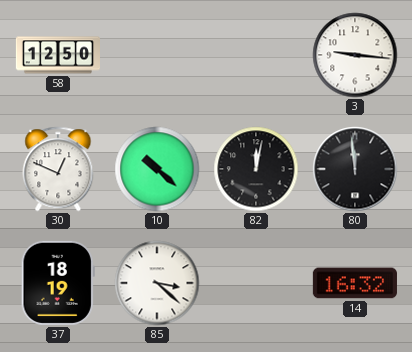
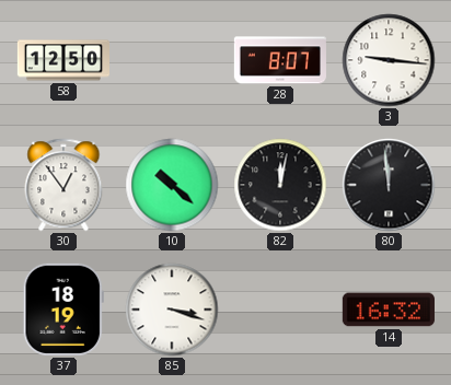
28: none -> 8:07
30: 12:49 -> 12:54
85: 3:22 -> 3:18
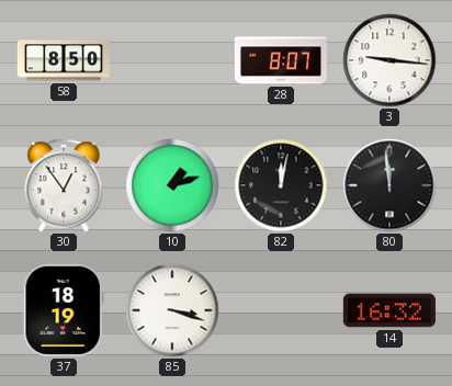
58: 12:50 -> 8:50
10: 10:22 -> 1:12
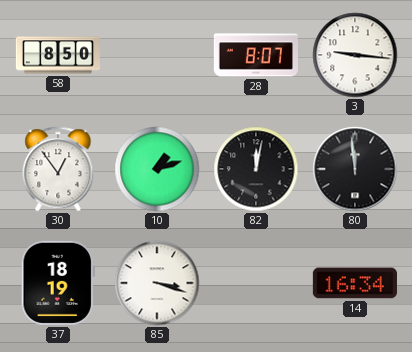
14: 16:32 -> 16:34
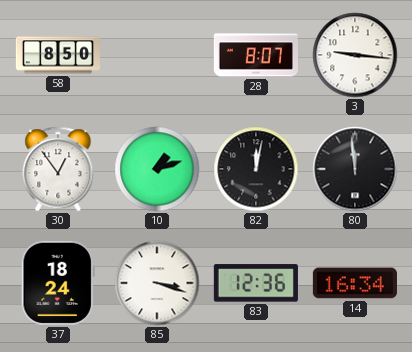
37: 18:19 -> 18:24
83: none -> 12:36
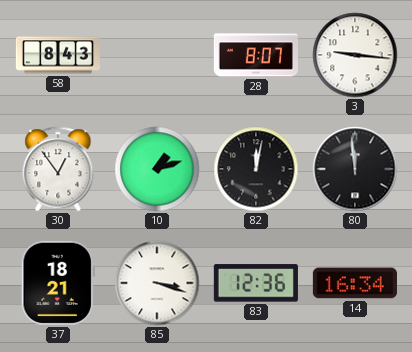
58: 8:50 -> 8:43
37: 18:24 -> 18:21
